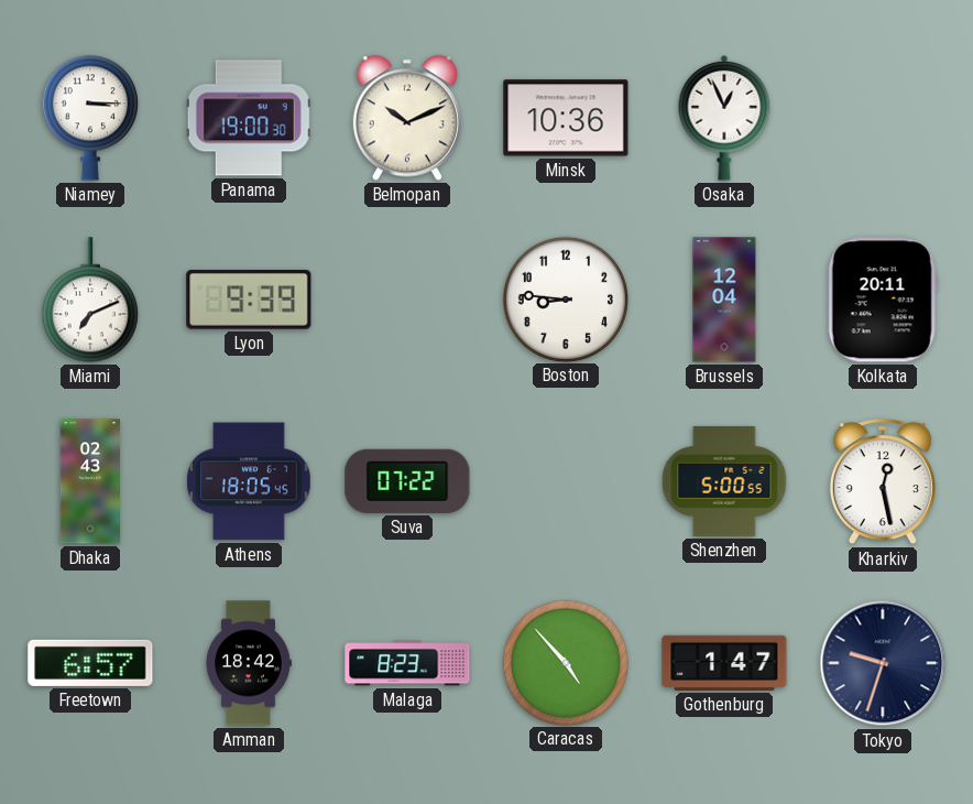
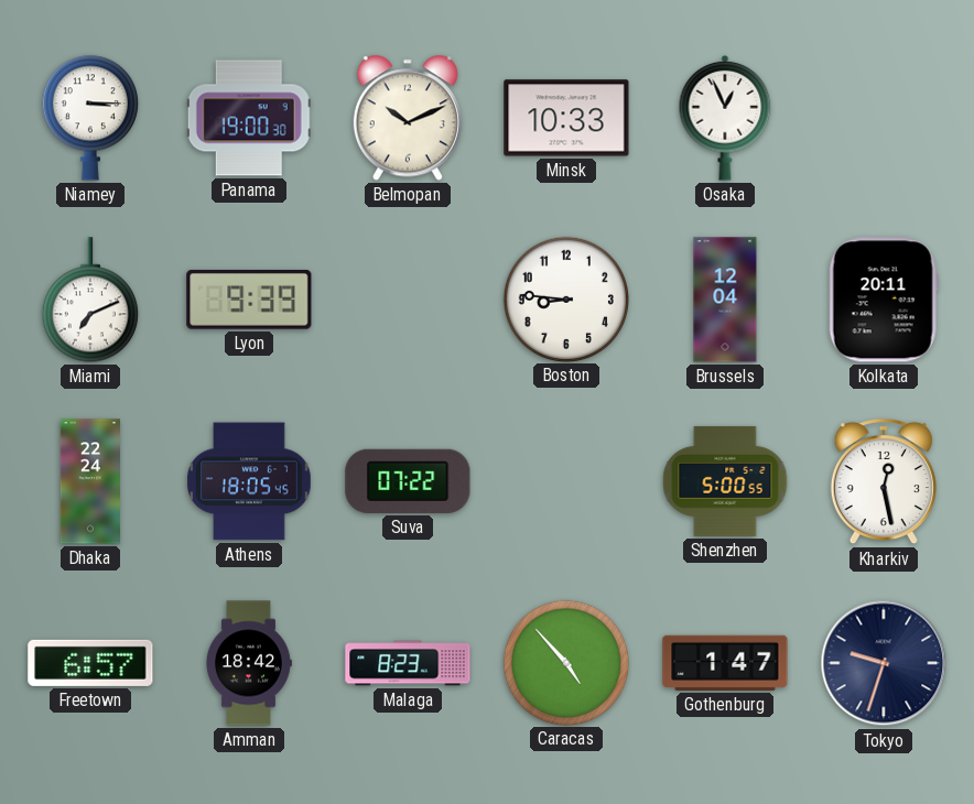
Minsk: 10:36 -> 10:33
Dhaka: 02:43 -> 22:24
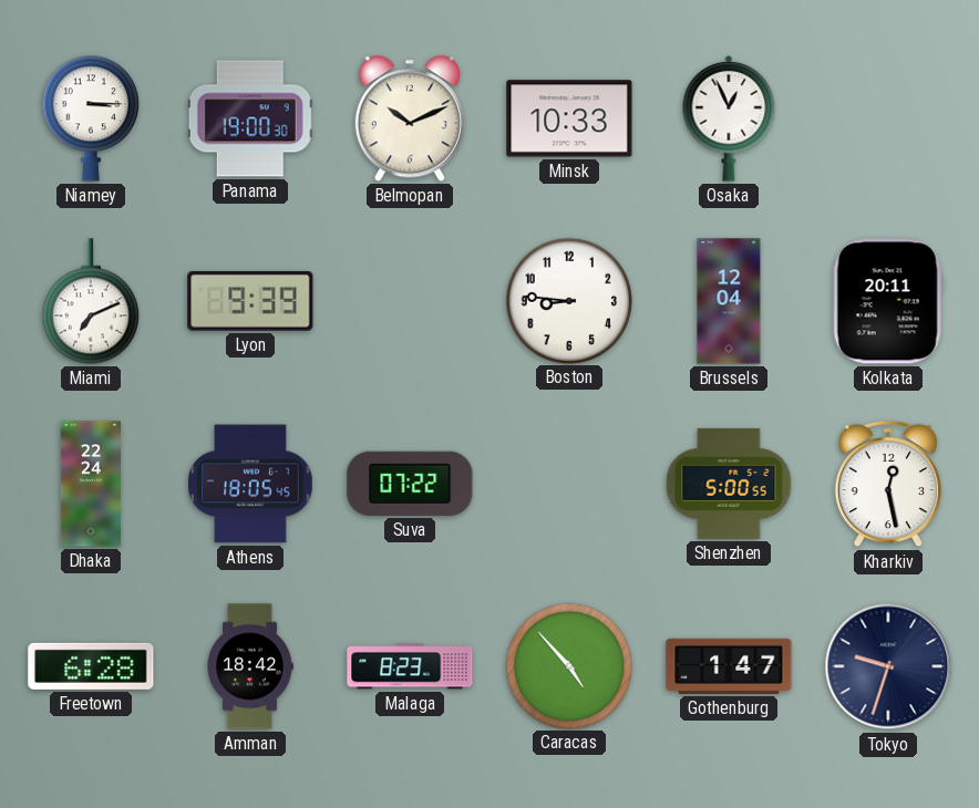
Freetown: 6:57 -> 6:28
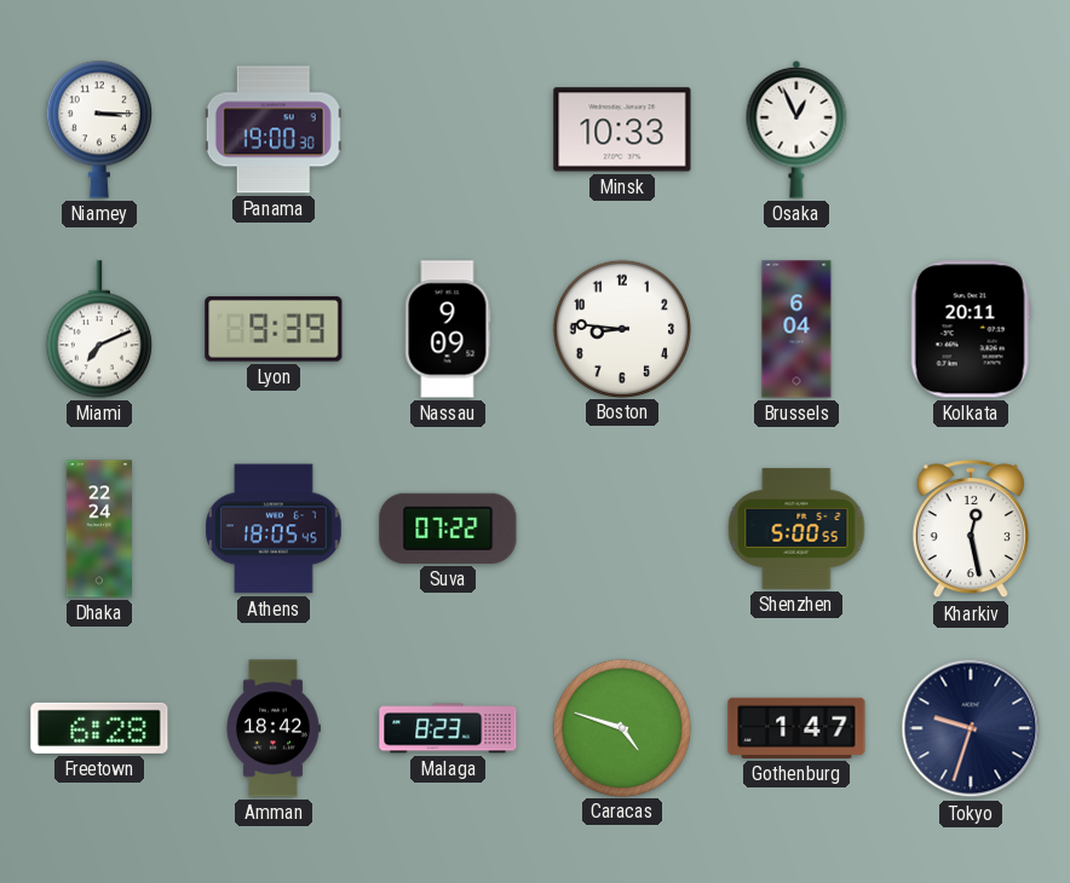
Belmopan: 10:11 -> none
Nassau: none -> 9:09
Brussels: 12:04 -> 6:04
Caracas: 4:53 -> 4:48
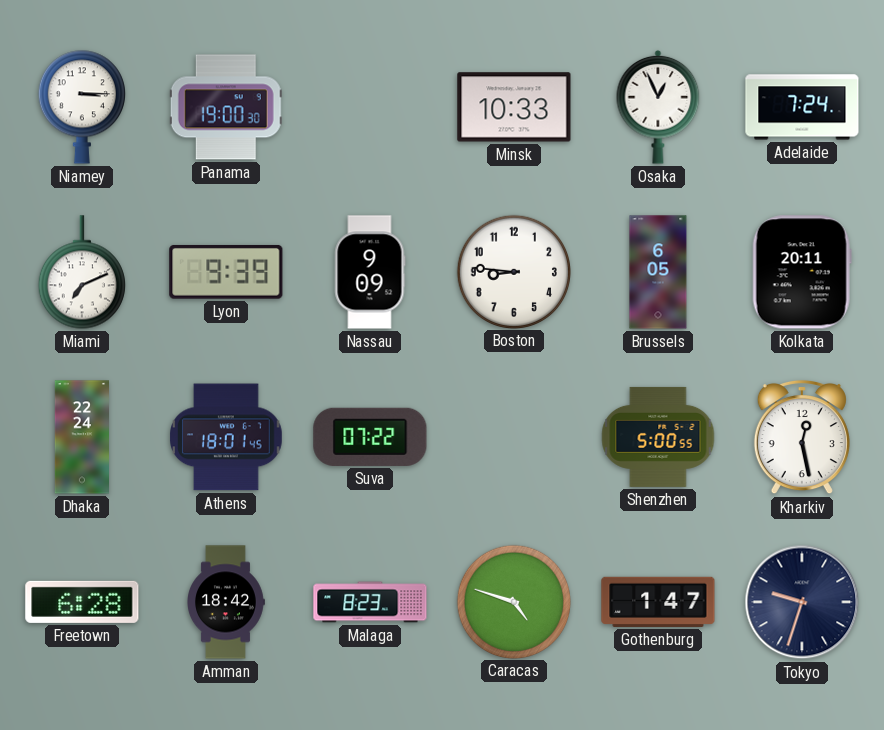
Adelaide: none -> 7:24
Brussels: 6:04 -> 6:05
Athens: 18:05 -> 18:01
